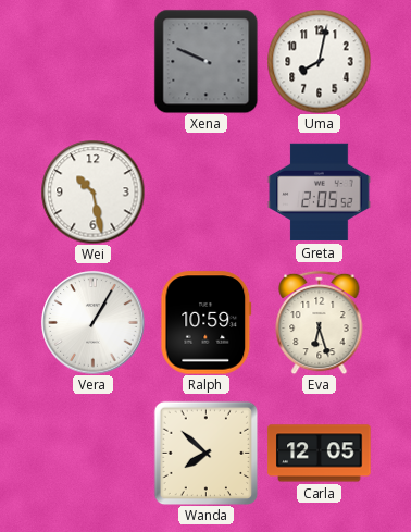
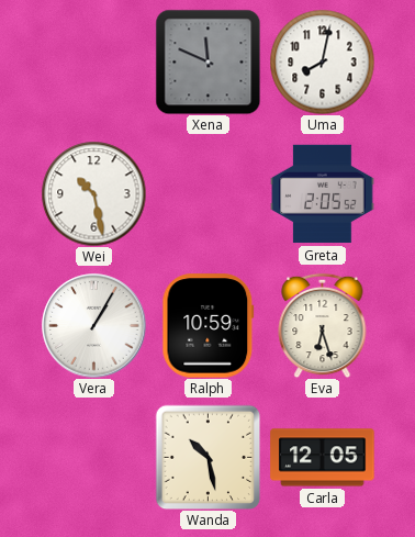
Xena: 9:49 -> 11:49
Wanda: 7:52 -> 10:28
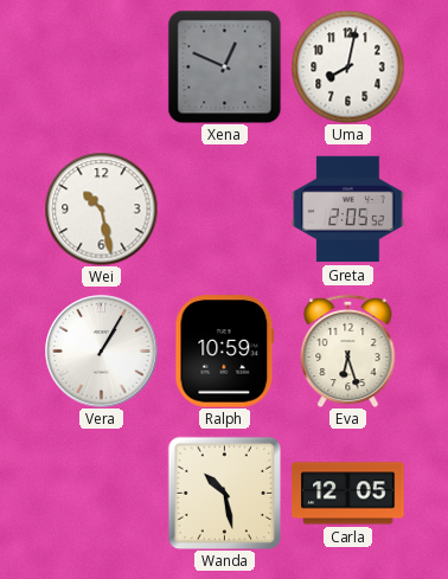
Xena: 11:49 -> 12:49
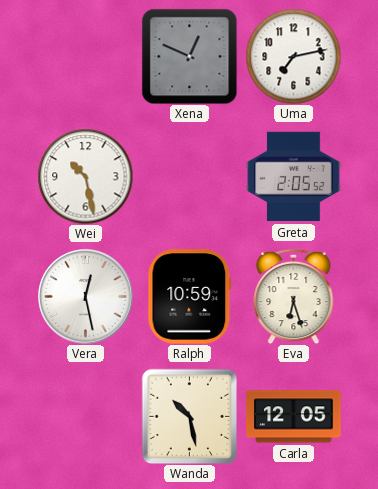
Uma: 8:02 -> 7:13
Vera: 1:05 -> 12:28
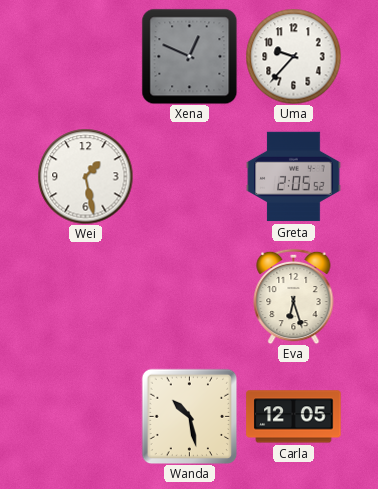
Uma: 7:13 -> 9:37
Wei: 10:28 -> 1:28
Vera: 12:28 -> none
Ralph: 10:59 -> none
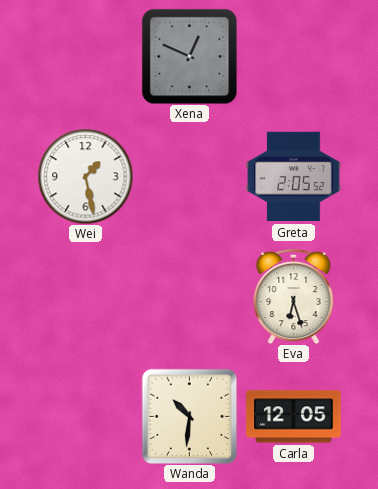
Uma: 9:37 -> none
Wanda: 10:28 -> 10:31
